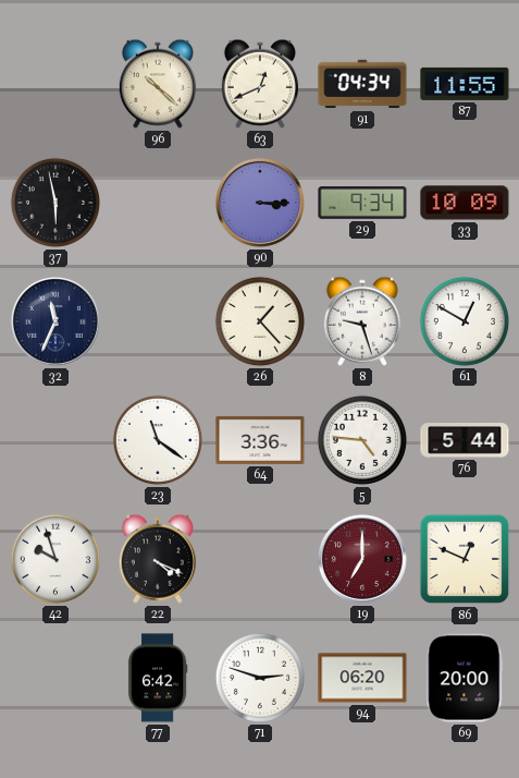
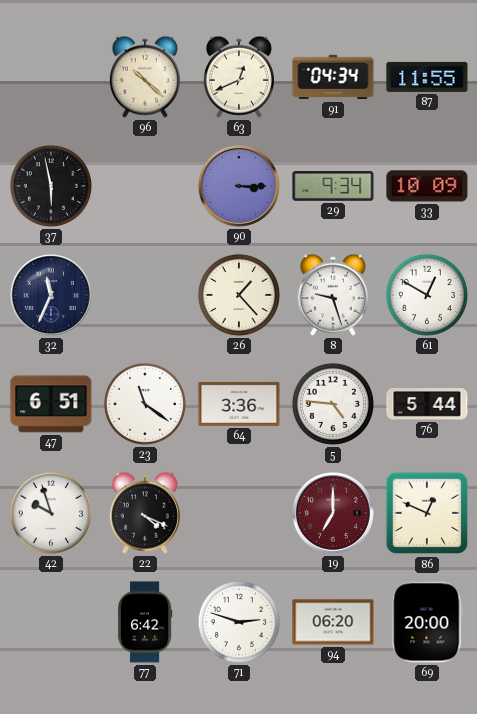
47: none -> 6:51
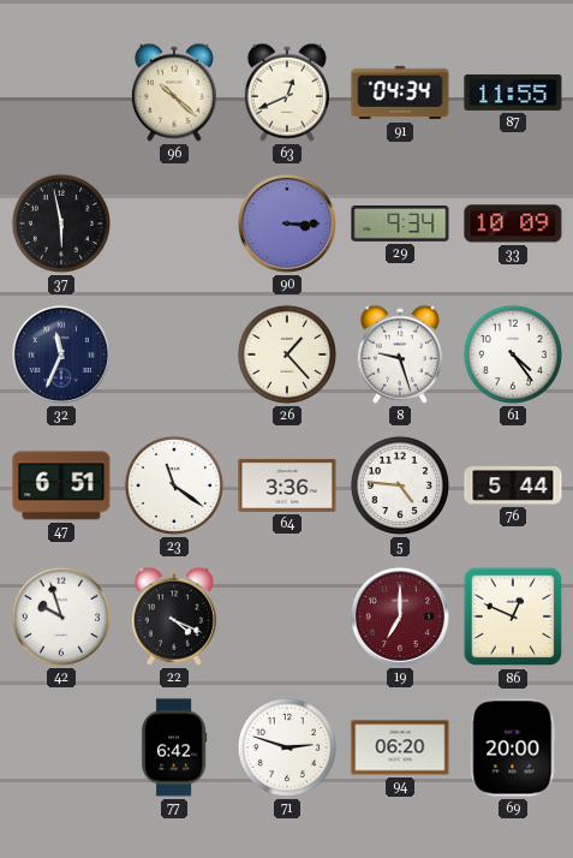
61: 12:50 -> 4:24
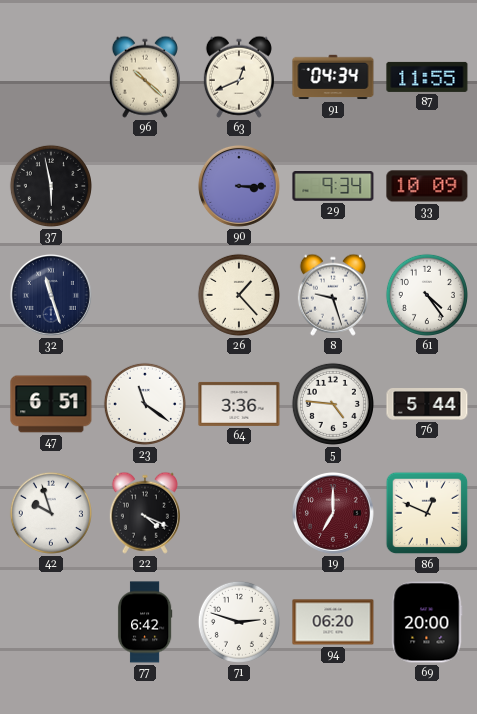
32: 11:34 -> 11:27
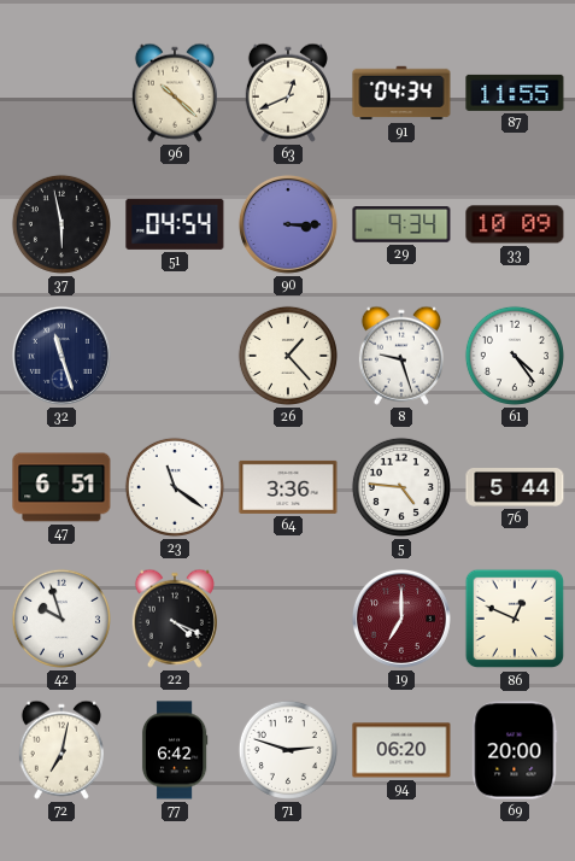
51: none -> 04:54
72: none -> 7:02
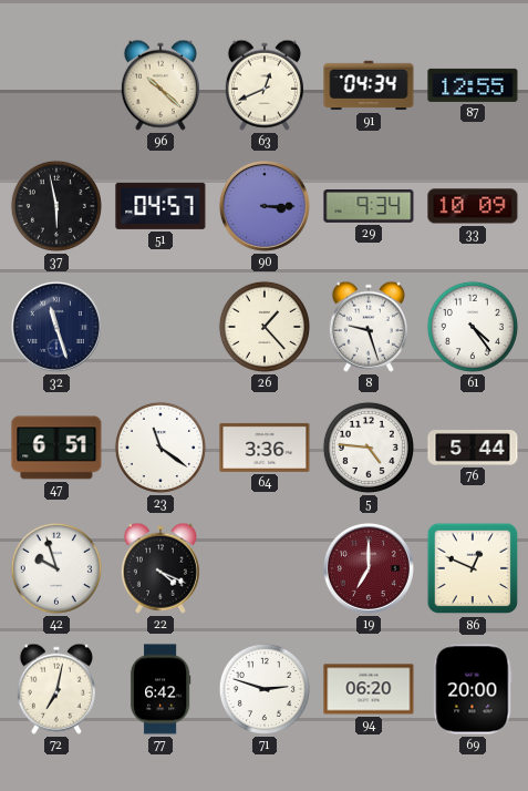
87: 11:55 -> 12:55
51: 04:54 -> 04:57
